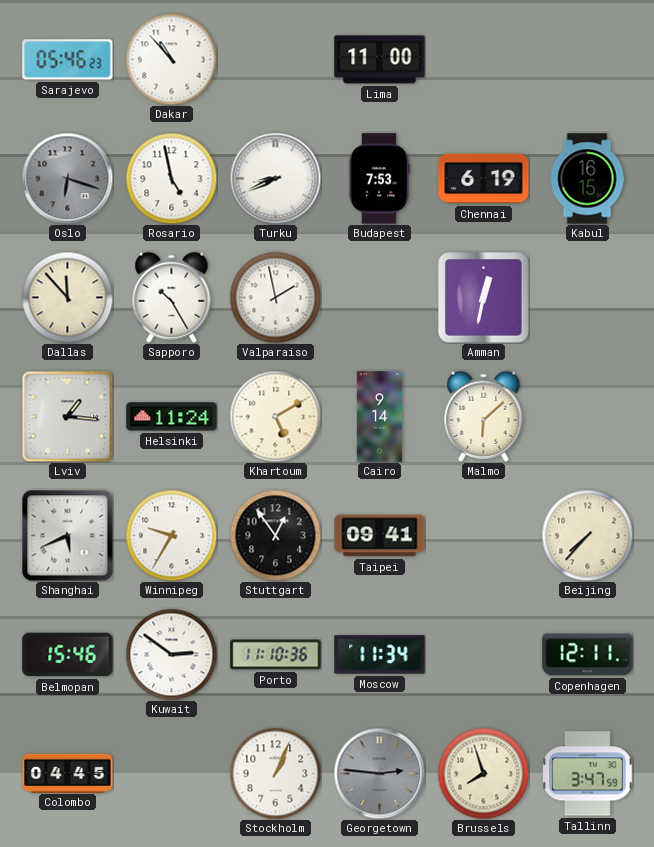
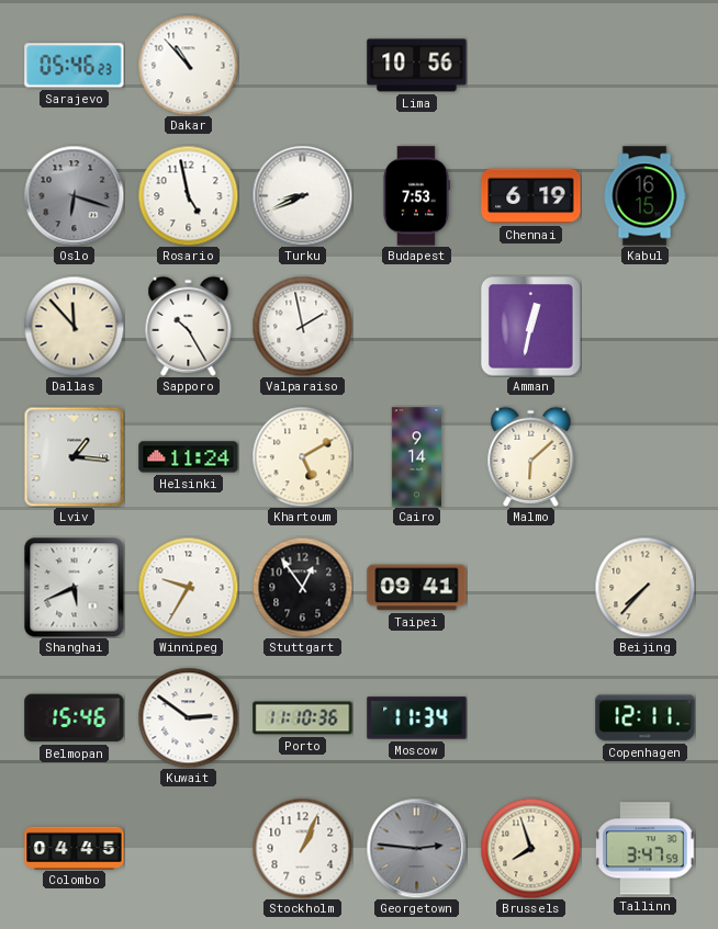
Lima: 11:00 -> 10:56
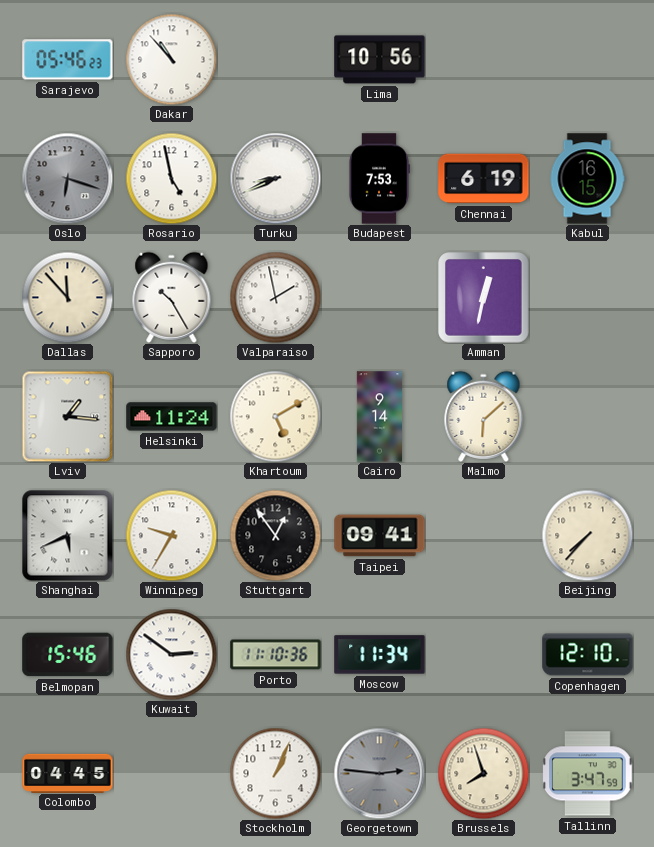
Copenhagen: 12:11 -> 12:10
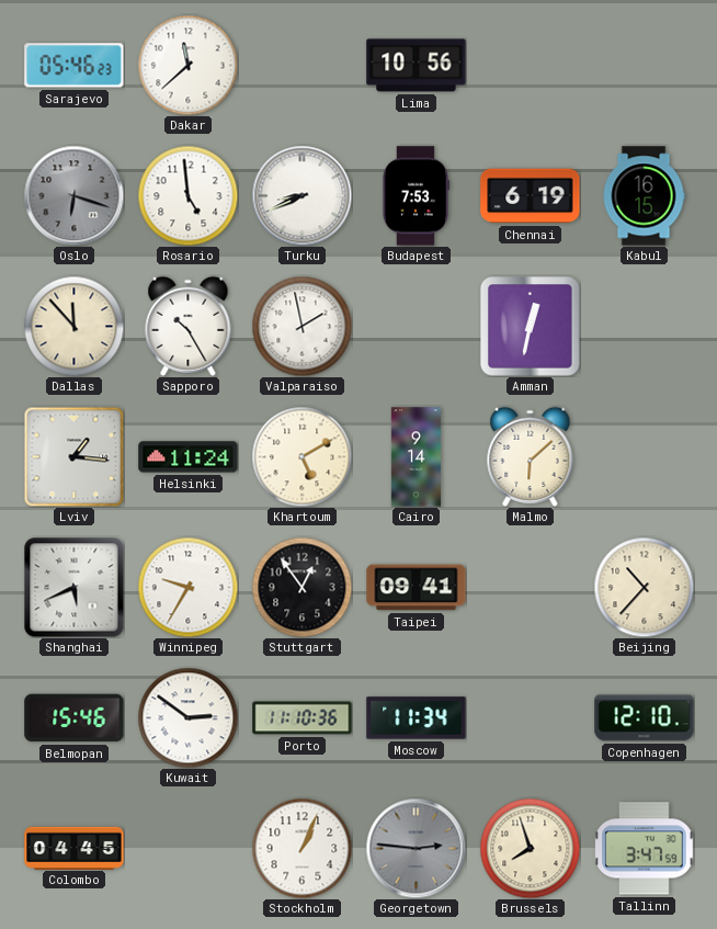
Dakar: 10:53 -> 11:38
Rosario: 4:58 -> 4:59
Beijing: 7:37 -> 10:37
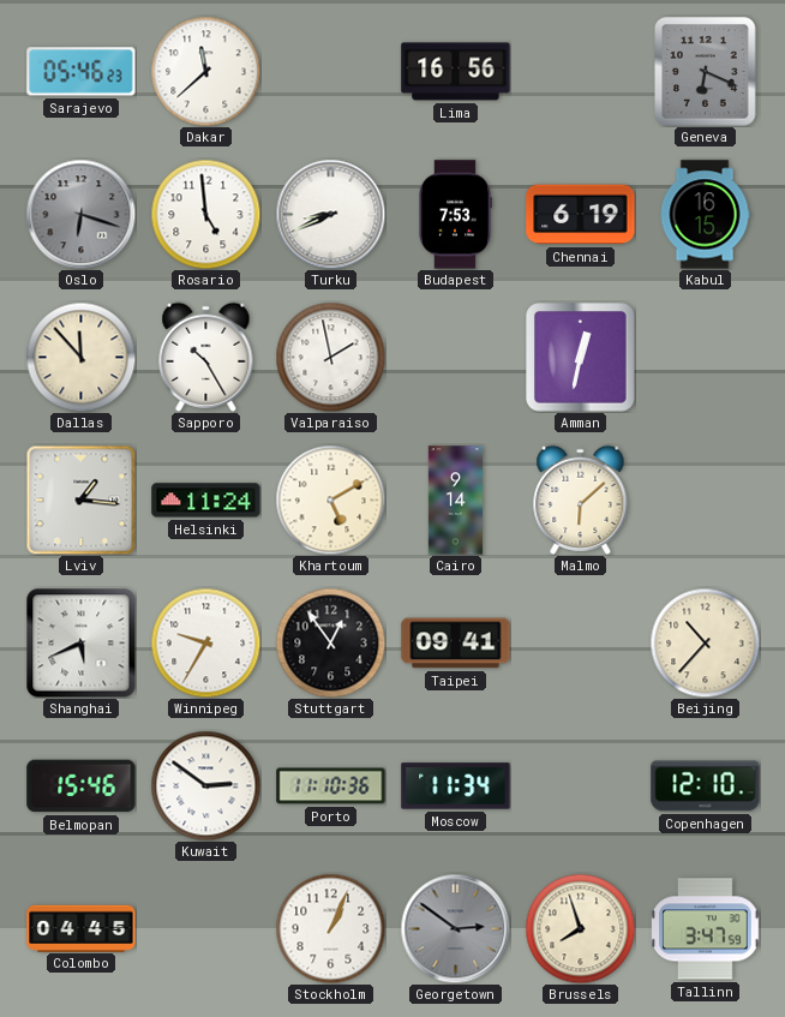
Lima: 10:56 -> 16:56
Geneva: none -> 6:19
Georgetown: 2:46 -> 2:51
